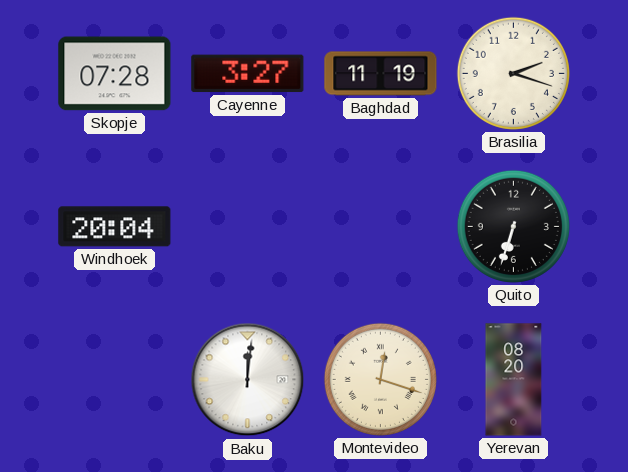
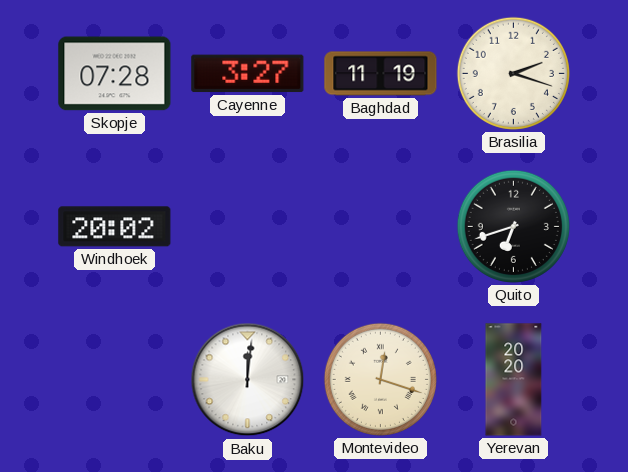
Windhoek: 20:04 -> 20:02
Quito: 6:33 -> 6:42
Yerevan: 08:20 -> 20:20
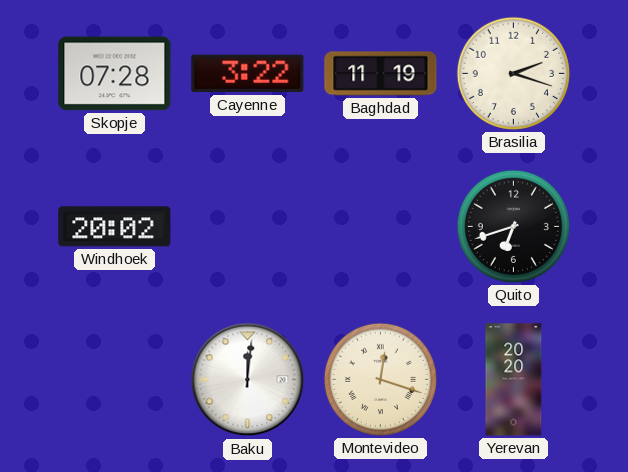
Cayenne: 3:27 -> 3:22
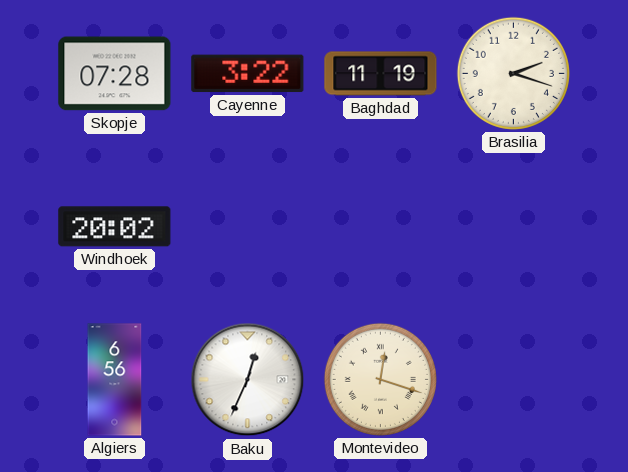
Quito: 6:42 -> none
Algiers: none -> 6:56
Baku: 12:01 -> 12:34
Yerevan: 20:20 -> none
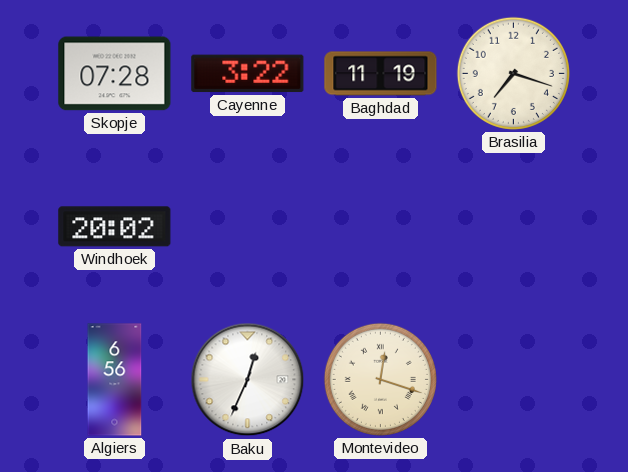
Brasilia: 2:18 -> 7:18
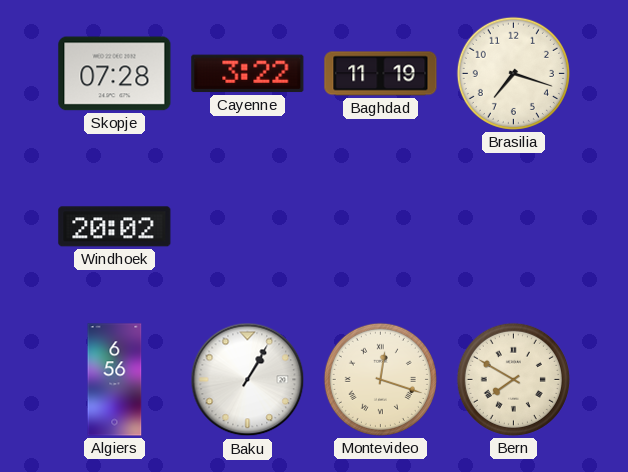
Baku: 12:34 -> 1:05
Bern: none -> 7:50
